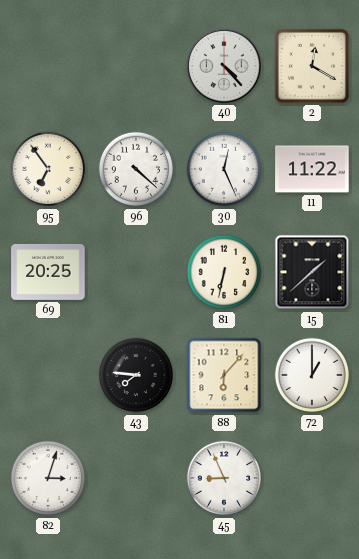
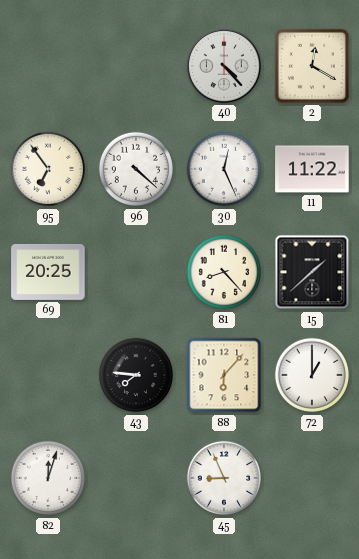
81: 6:32 -> 8:23
82: 3:03 -> 12:03
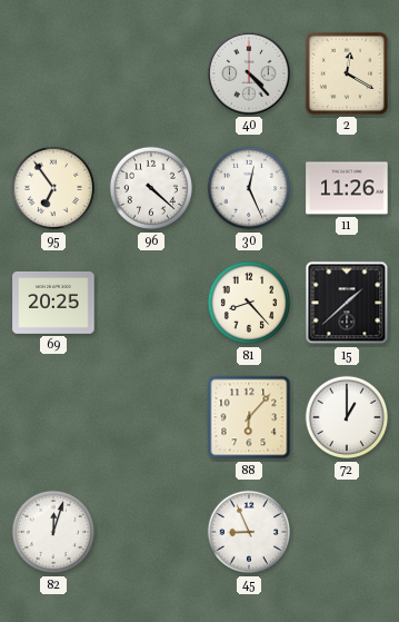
11: 11:22 -> 11:26
43: 7:46 -> none
